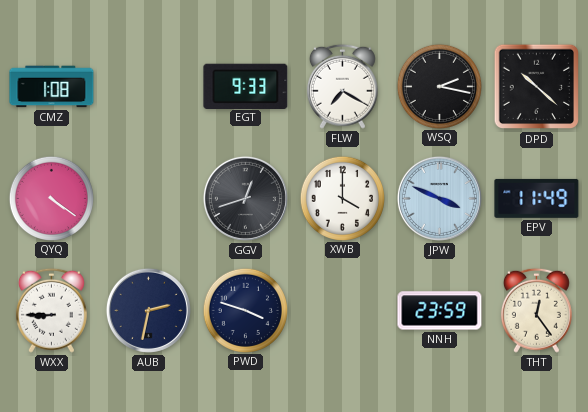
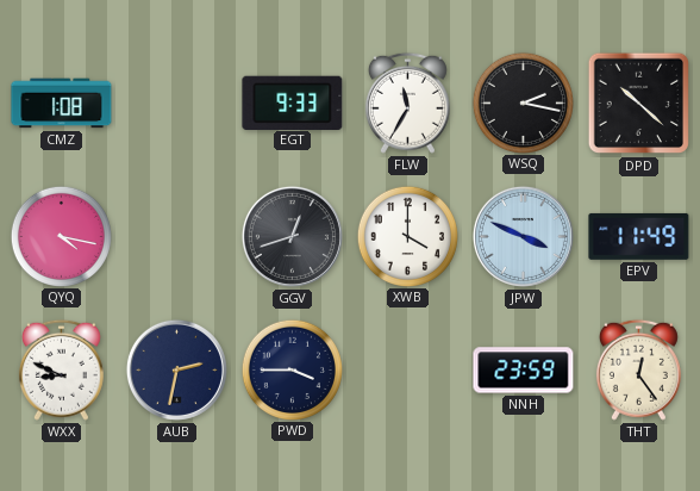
FLW: 7:20 -> 11:35
QYQ: 4:21 -> 4:17
WXX: 8:45 -> 8:49
PWD: 3:48 -> 3:45
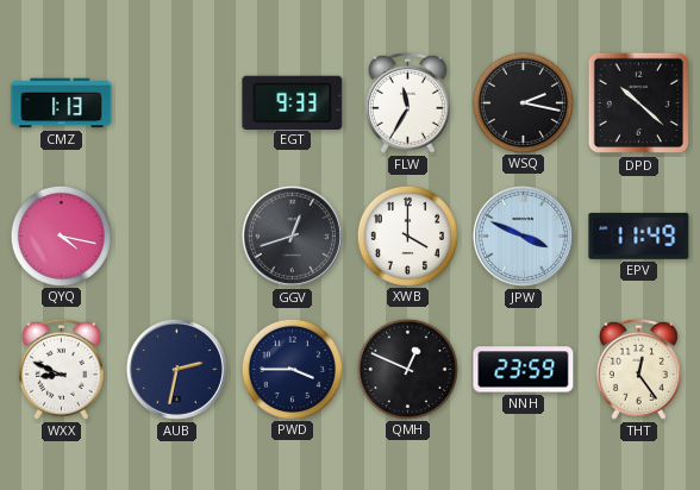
CMZ: 1:08 -> 1:13
QMH: none -> 12:49
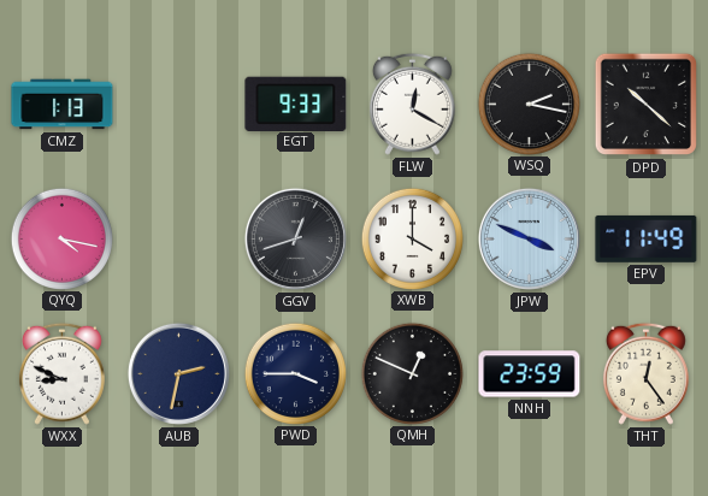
FLW: 11:35 -> 12:20
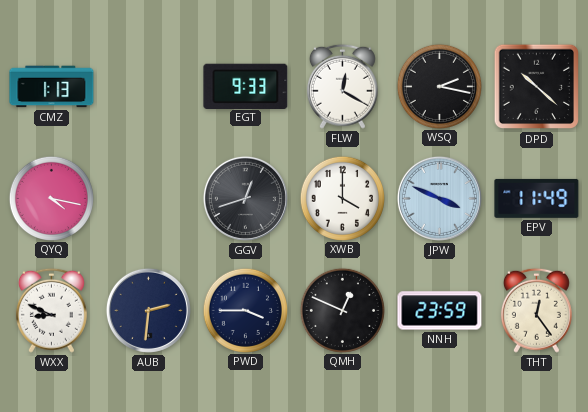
AUB: 2:32 -> 2:31
